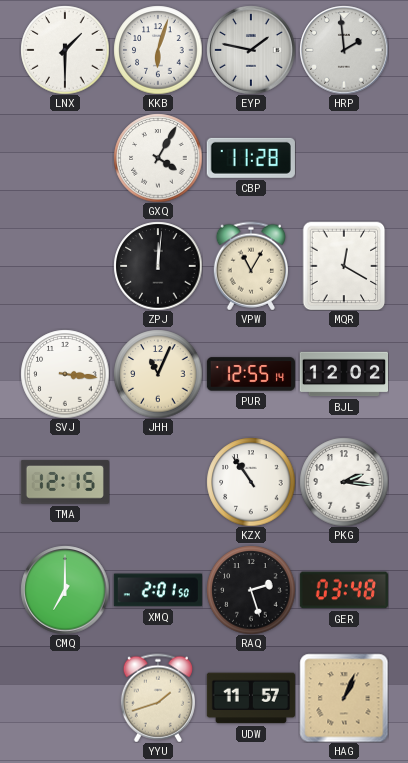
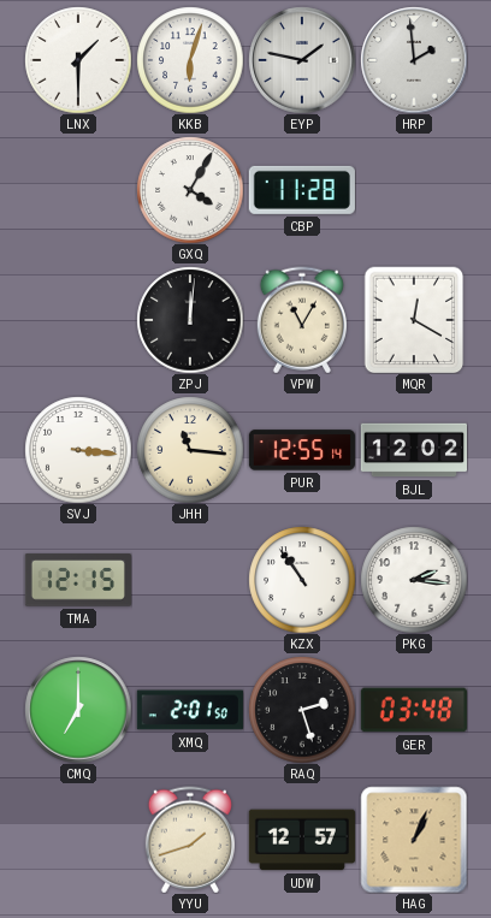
JHH: 11:04 -> 11:16
UDW: 11:57 -> 12:57
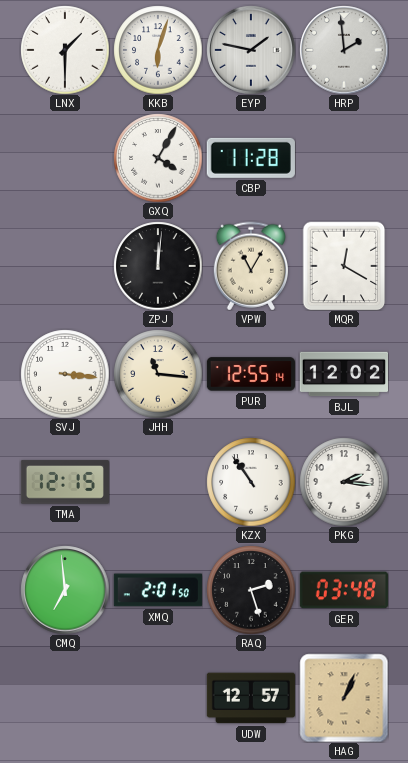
CMQ: 7:00 -> 6:59
YYU: 1:42 -> none
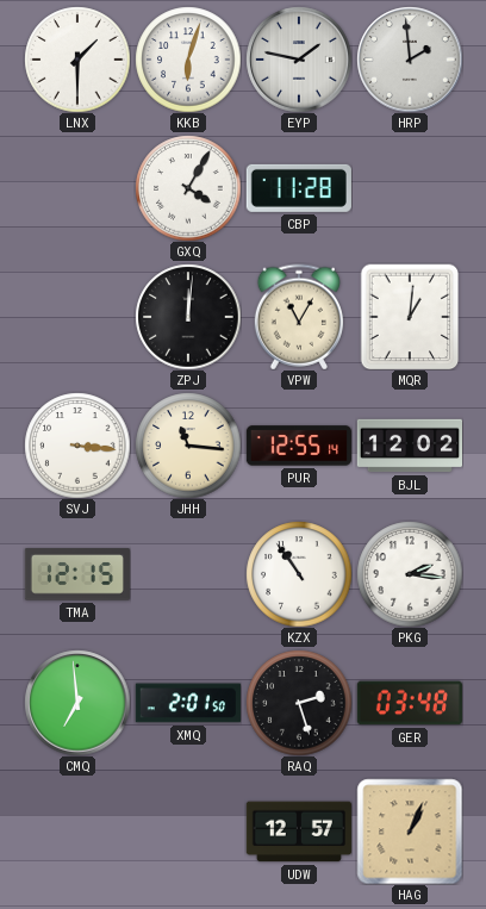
MQR: 12:20 -> 1:01
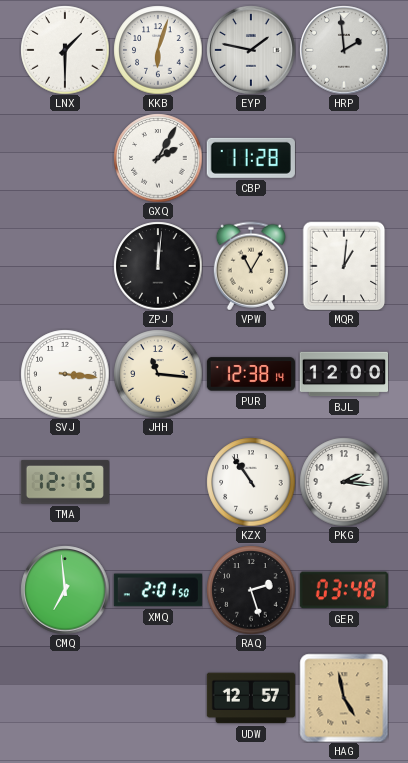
GXQ: 4:05 -> 2:05
PUR: 12:55 -> 12:38
BJL: 12:02 -> 12:00
HAG: 1:04 -> 4:58
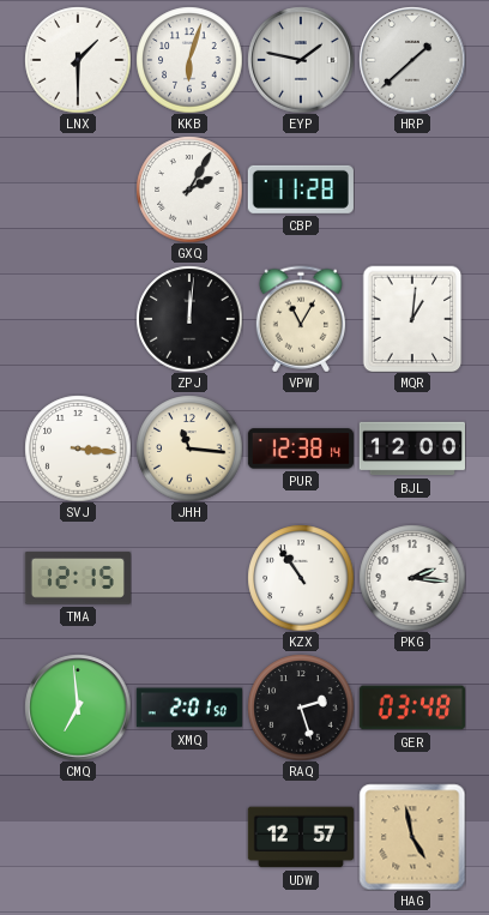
HRP: 1:59 -> 1:38
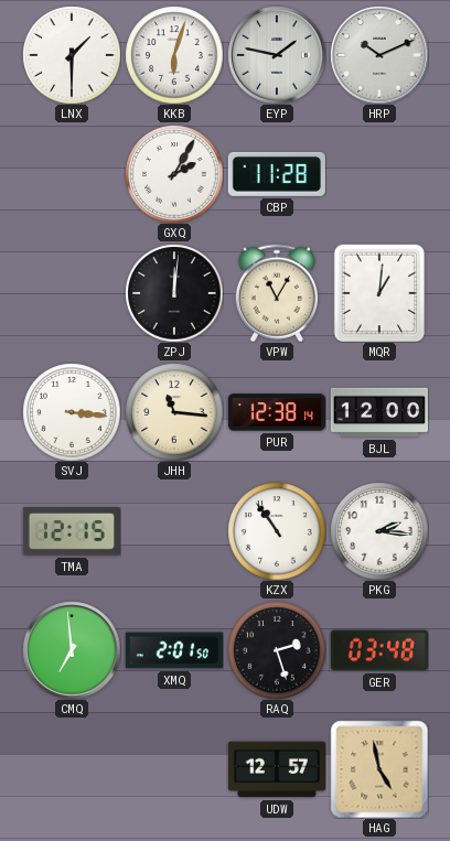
HRP: 1:38 -> 10:11
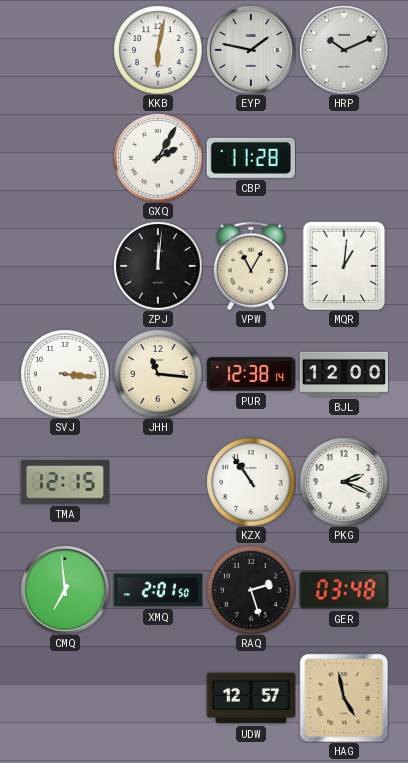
LNX: 1:30 -> none
KKB: 6:03 -> 6:02
PKG: 2:16 -> 2:19
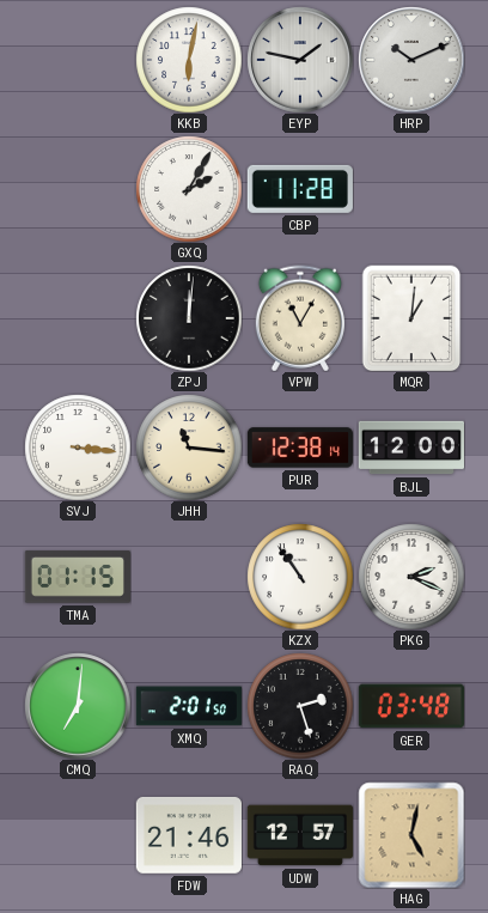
TMA: 12:15 -> 01:15
CMQ: 6:59 -> 7:01
FDW: none -> 21:46
HAG: 4:58 -> 5:02
